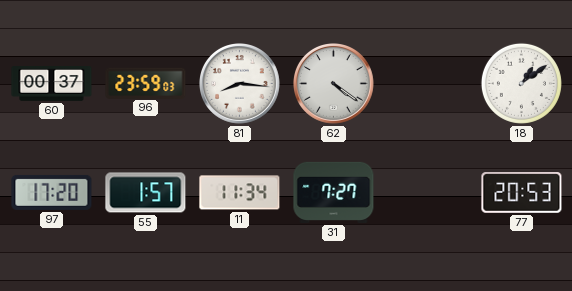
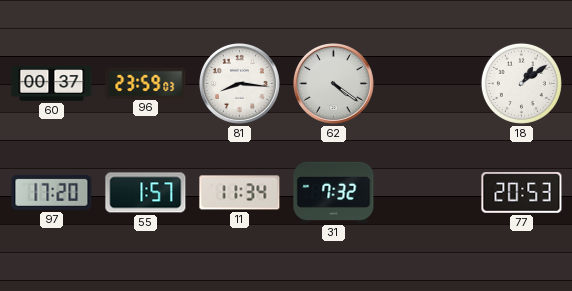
31: 7:27 -> 7:32
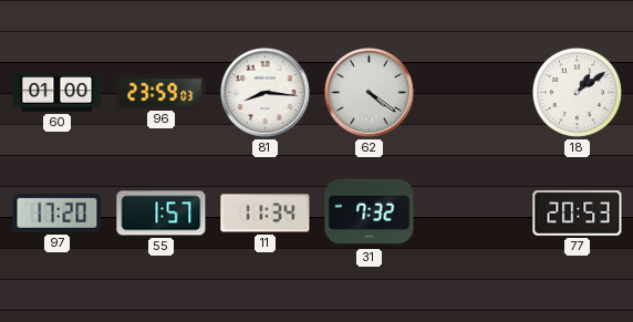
60: 00:37 -> 01:00
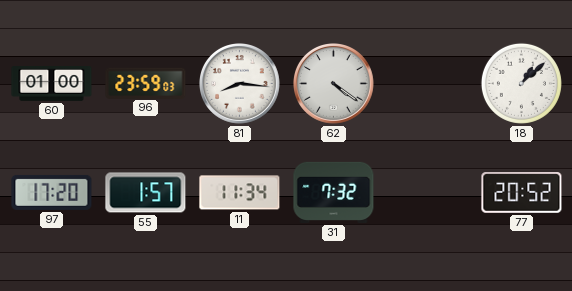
18: 1:09 -> 1:08
77: 20:53 -> 20:52
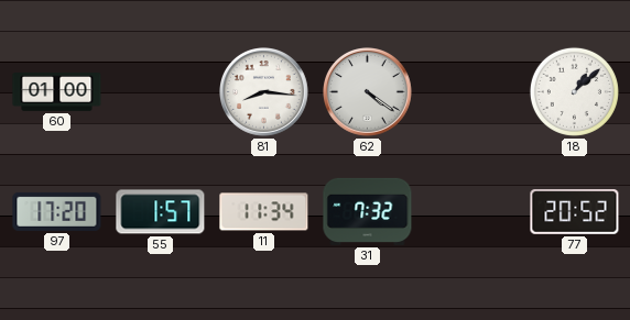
96: 23:59 -> none
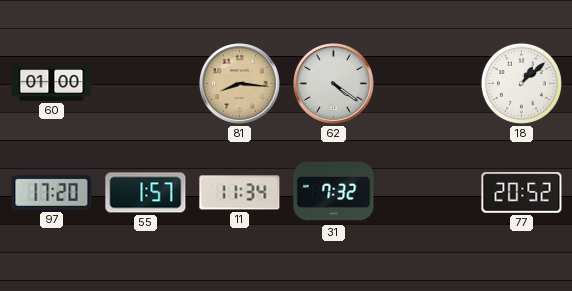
81 dial: white -> champagne
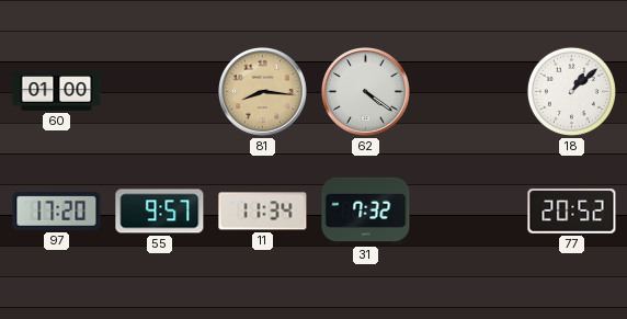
55: 1:57 -> 9:57
